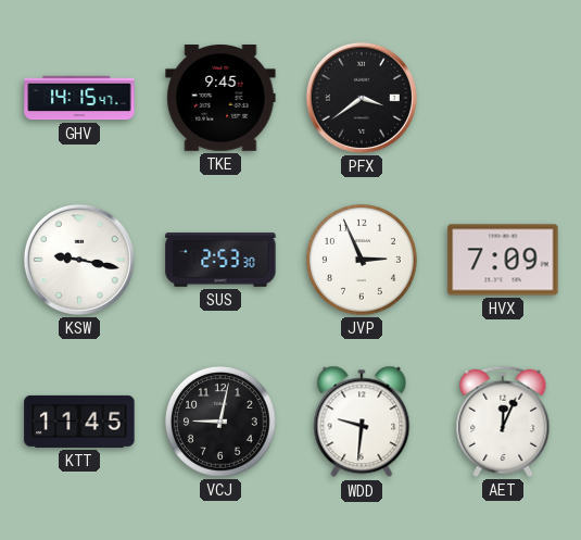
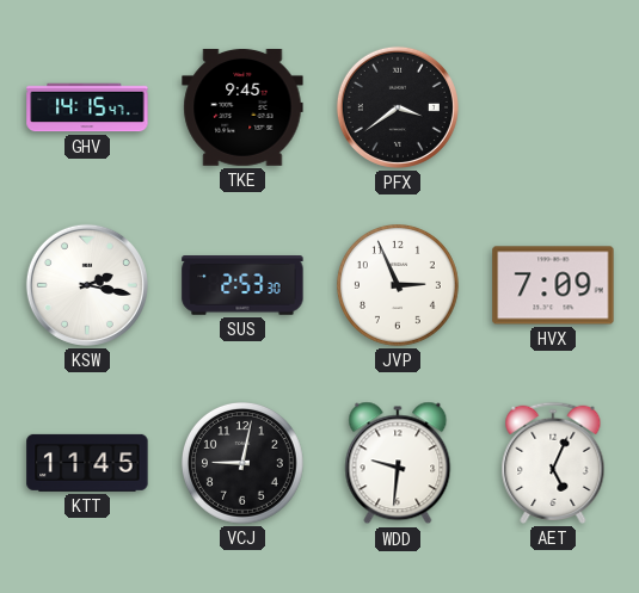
KSW: 9:17 -> 2:17
AET: 12:04 -> 5:04
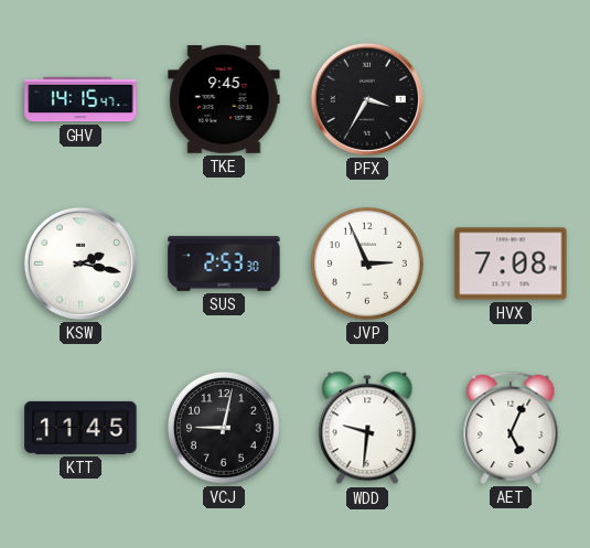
PFX: 3:39 -> 3:35
HVX: 7:09 -> 7:08
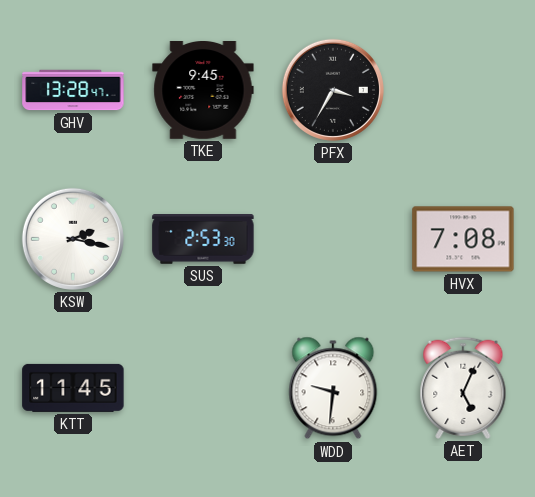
GHV: 14:15 -> 13:28
JVP: 2:56 -> none
VCJ: 9:02 -> none
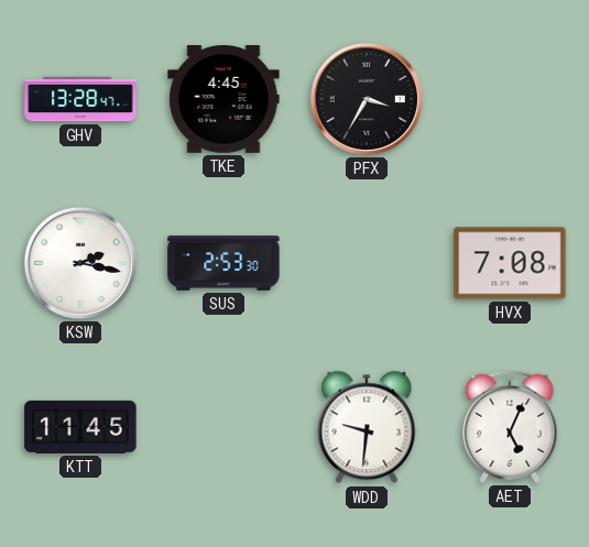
TKE: 9:45 -> 4:45
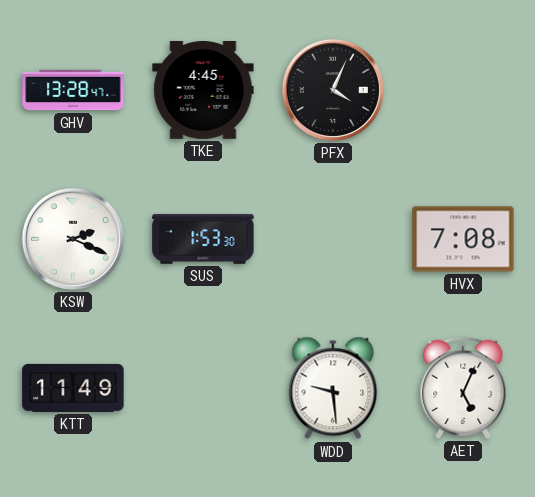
PFX: 3:35 -> 4:04
KSW: 2:17 -> 2:19
SUS: 2:53 -> 1:53
KTT: 11:45 -> 11:49
WDD: 9:31 -> 9:29
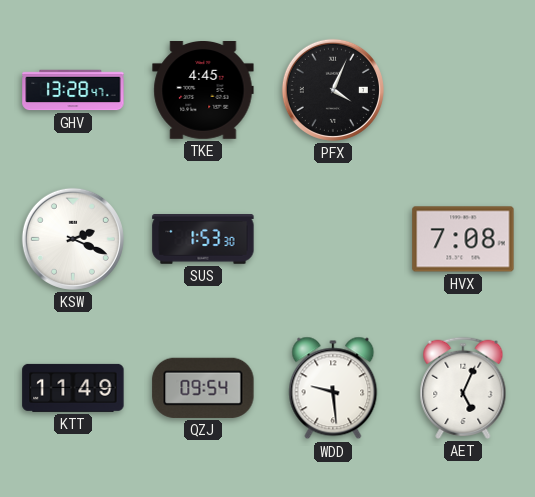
QZJ: none -> 09:54
